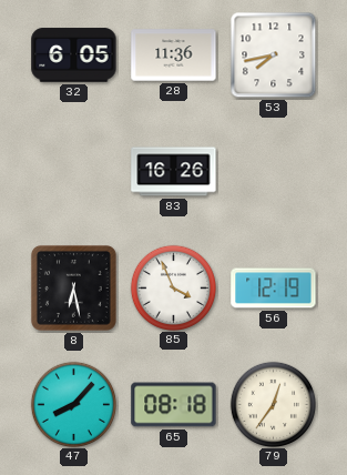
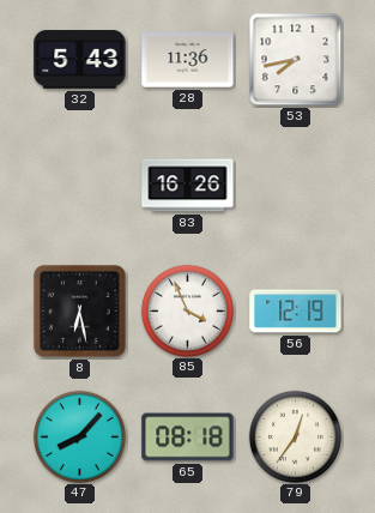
32: 6:05 -> 5:43
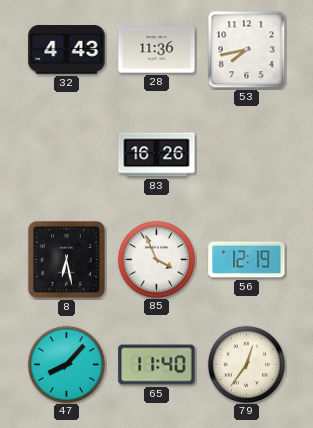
32: 5:43 -> 4:43
65: 08:18 -> 11:40
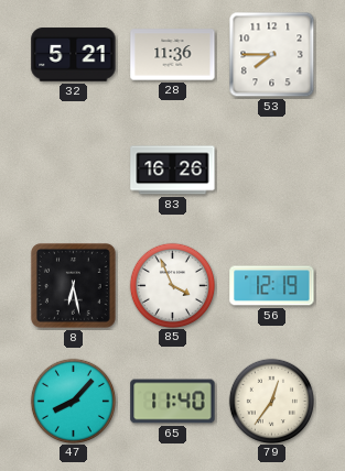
32: 4:43 -> 5:21
53: 7:43 -> 7:45
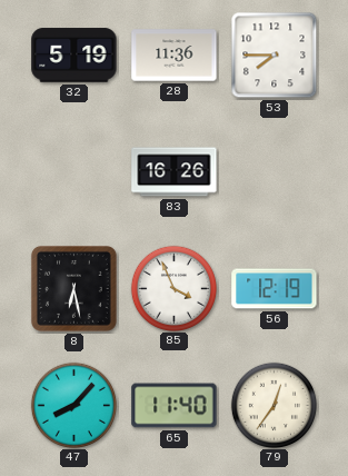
32: 5:21 -> 5:19
